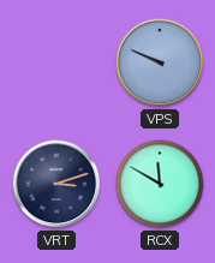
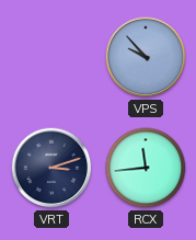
VPS: 9:49 -> 9:53
RCX: 11:50 -> 11:44
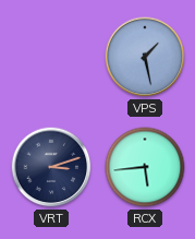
VPS: 9:53 -> 1:28
RCX: 11:44 -> 5:44
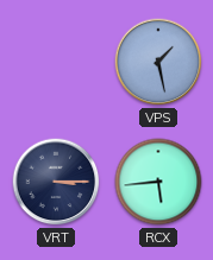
VRT: 3:12 -> 3:15
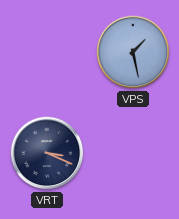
VRT: 3:15 -> 3:19
RCX: 5:44 -> none
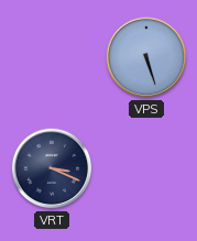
VPS: 1:28 -> 5:27
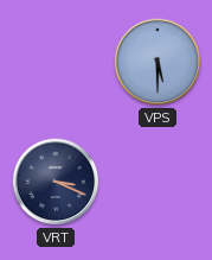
VPS: 5:27 -> 5:30
